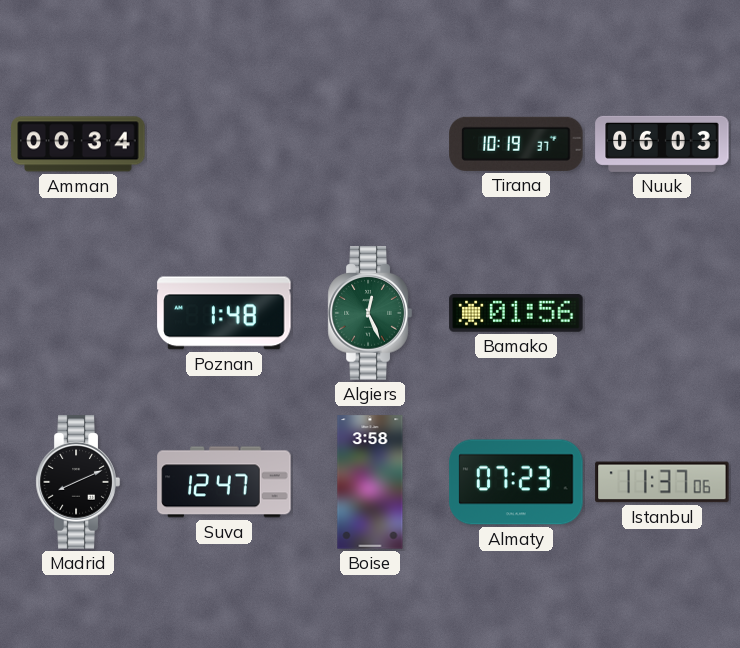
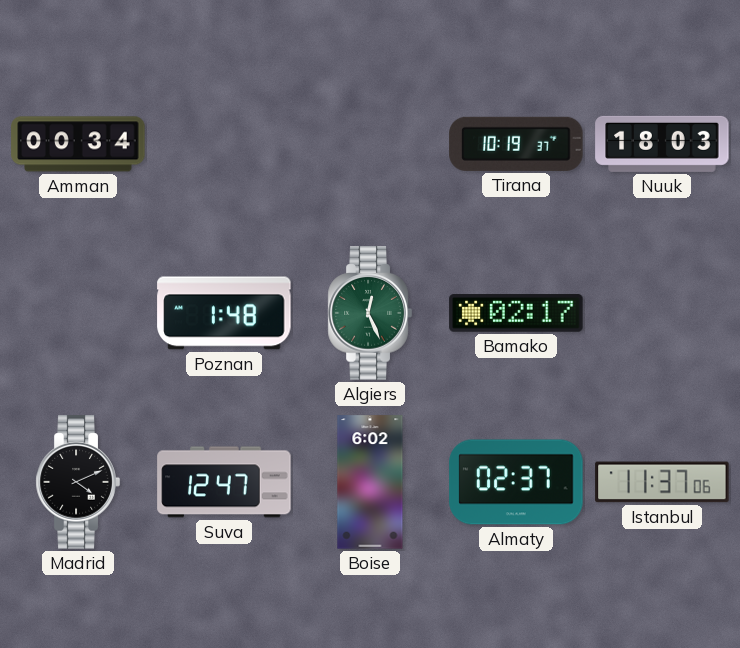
Nuuk: 06:03 -> 18:03
Bamako: 01:56 -> 02:17
Madrid: 8:11 -> 4:11
Boise: 3:58 -> 6:02
Almaty: 07:23 -> 02:37
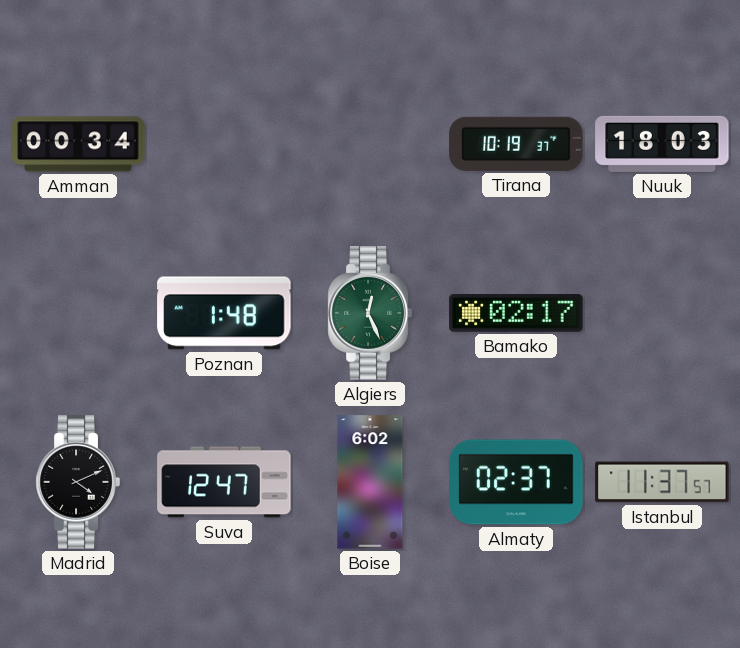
Istanbul: 11:37:06 -> 11:37:57
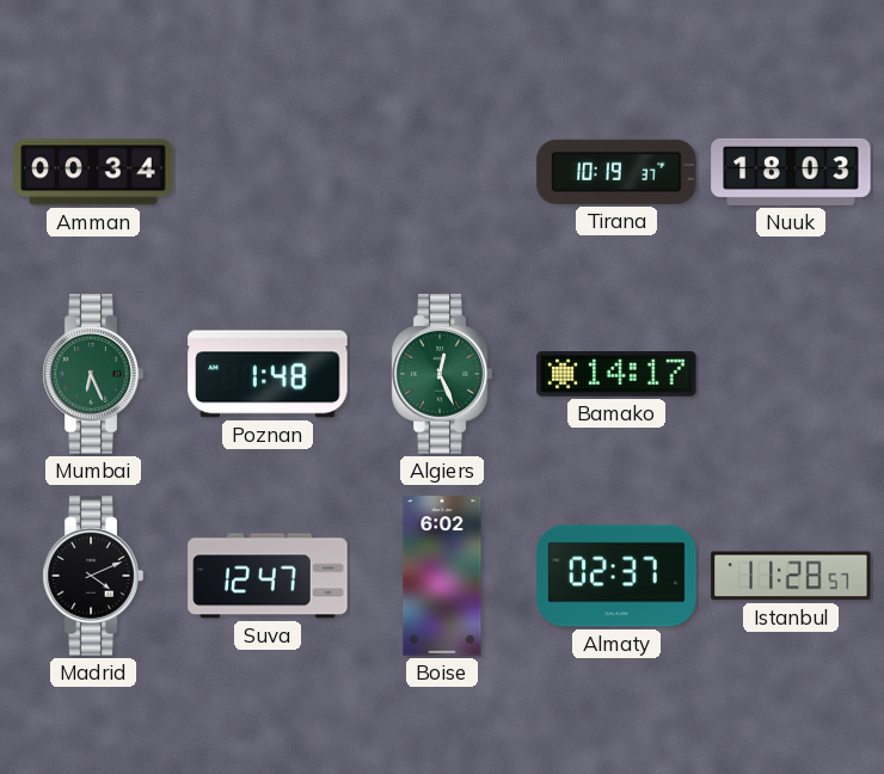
Mumbai: none -> 6:26
Bamako: 02:17 -> 14:17
Istanbul: 11:37 -> 11:28
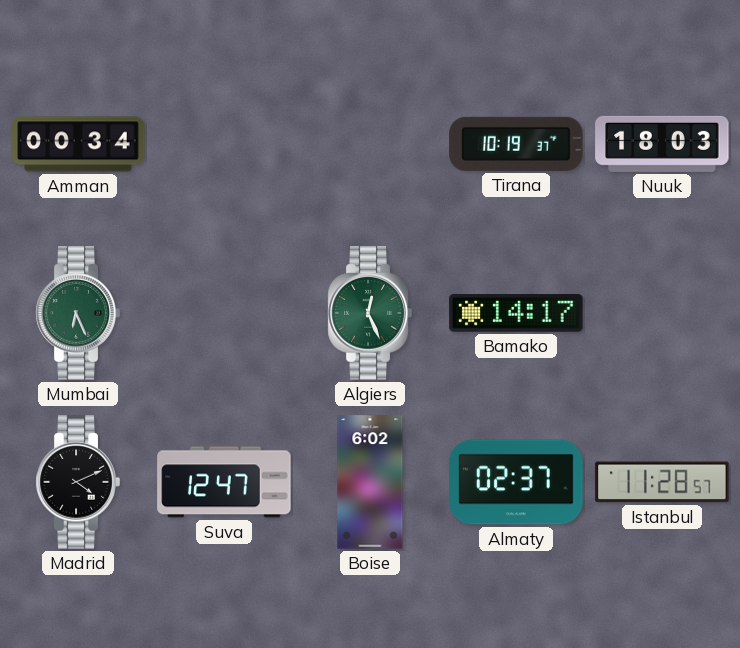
Poznan: 1:48 -> none
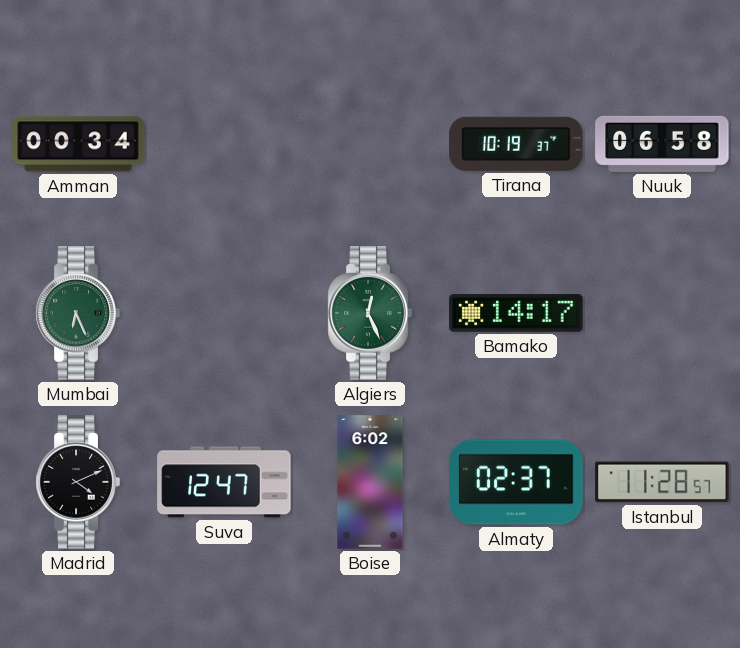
Nuuk: 18:03 -> 06:58
